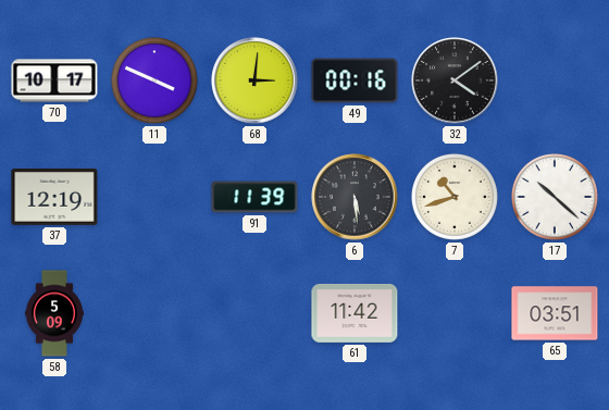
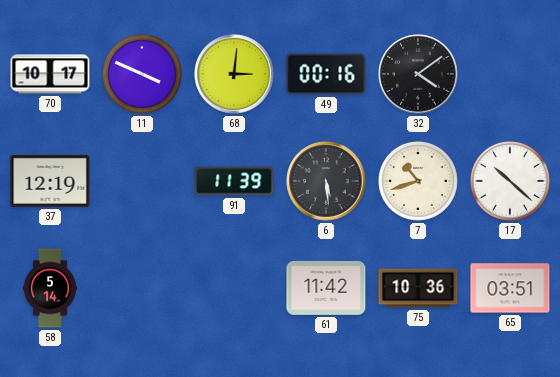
58: 5:09 -> 5:14
75: none -> 10:36
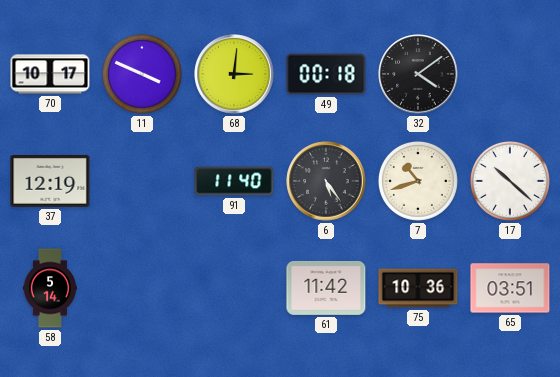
49: 00:16 -> 00:18
91: 11:39 -> 11:40
6: 5:29 -> 5:24
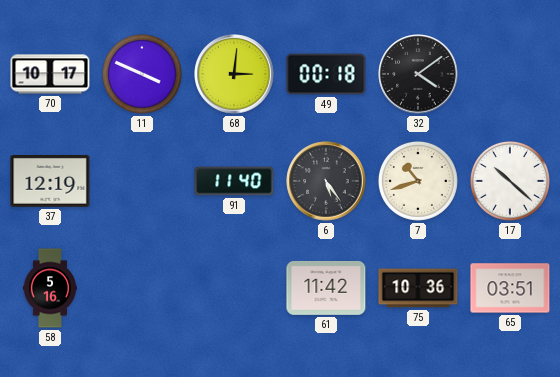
58: 5:14 -> 5:16
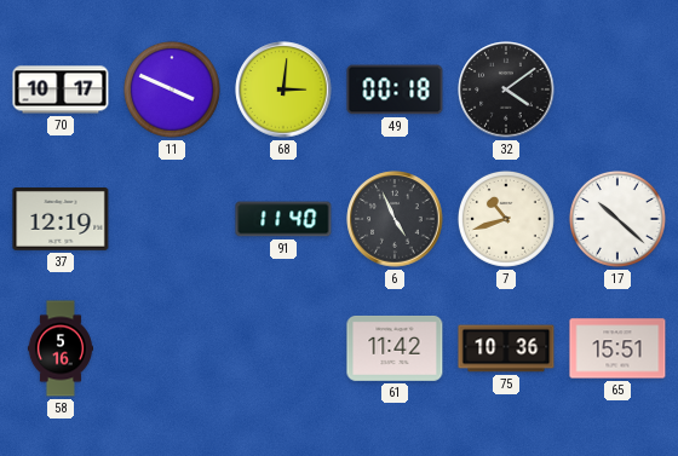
6: 5:24 -> 4:56
65: 03:51 -> 15:51
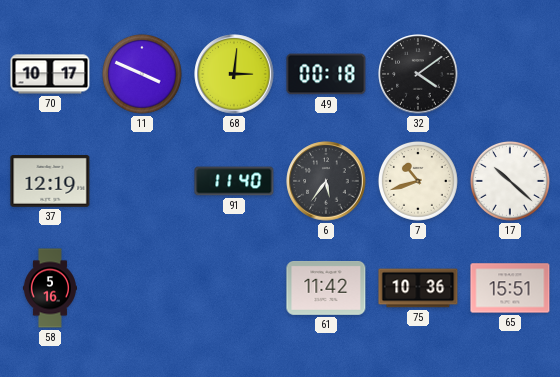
6: 4:56 -> 5:36
